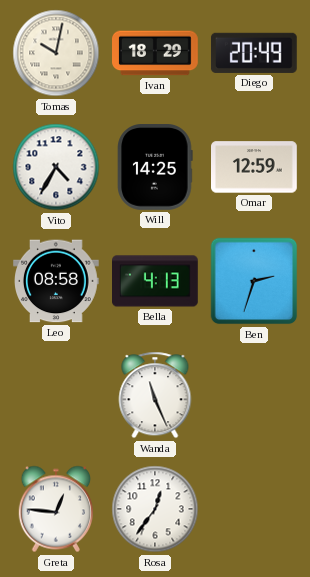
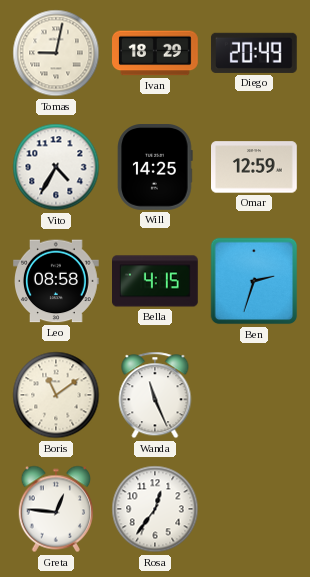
Tomas: 10:02 -> 9:02
Bella: 4:13 -> 4:15
Boris: none -> 11:09
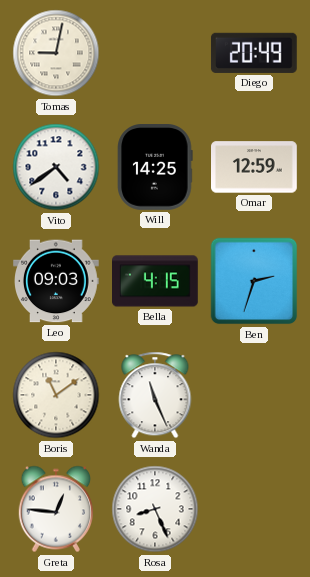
Ivan: 18:29 -> none
Vito: 4:35 -> 4:39
Leo: 08:58 -> 09:03
Rosa: 12:36 -> 8:26
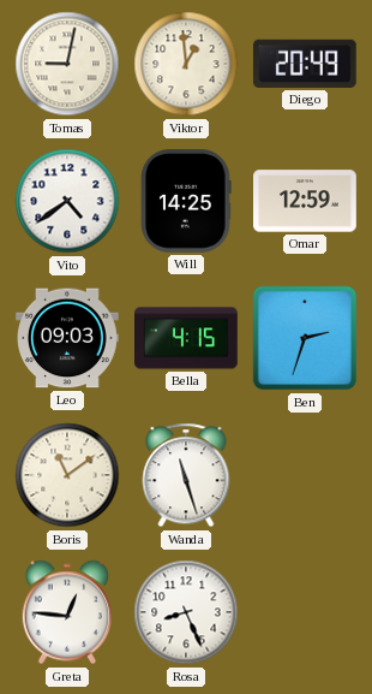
Viktor: none -> 12:59
Wanda: 11:26 -> 11:27
